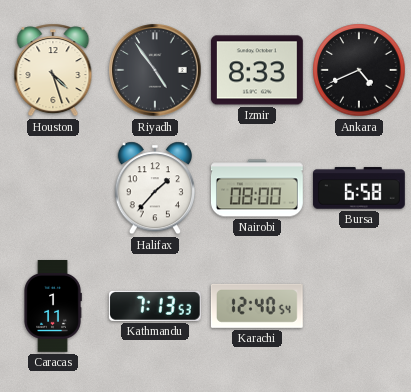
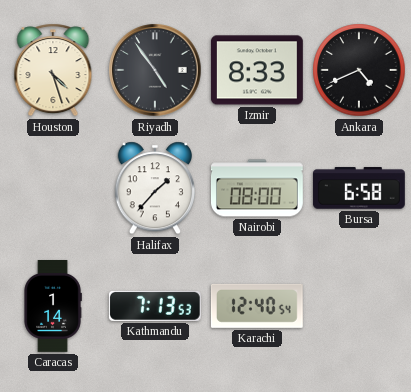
Caracas: 1:11 -> 1:14
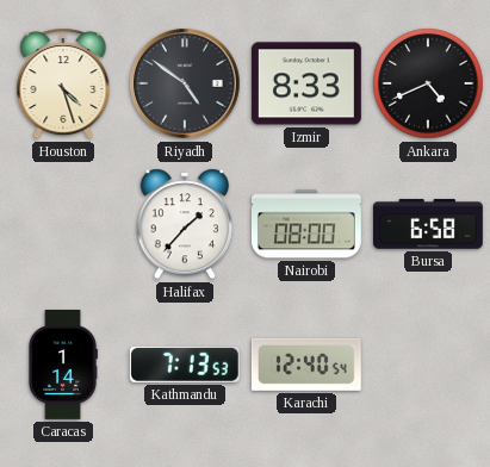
Riyadh: 4:54 -> 4:51
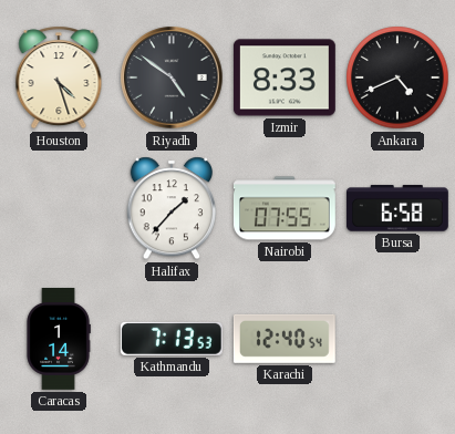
Nairobi: 08:00 -> 07:55
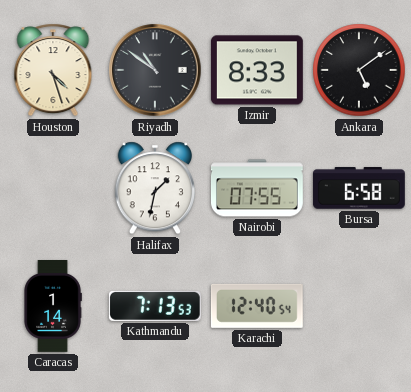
Riyadh: 4:51 -> 10:51
Ankara: 4:41 -> 5:09
Halifax: 1:37 -> 1:32
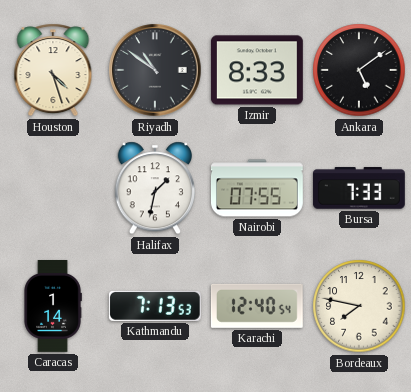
Bursa: 6:58 -> 7:33
Bordeaux: none -> 7:47
